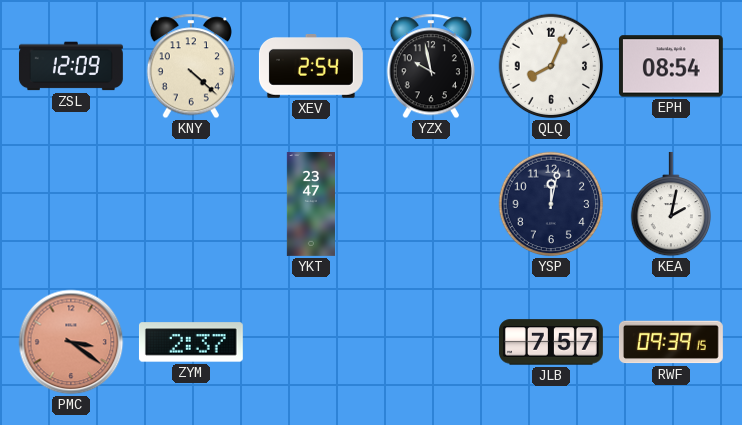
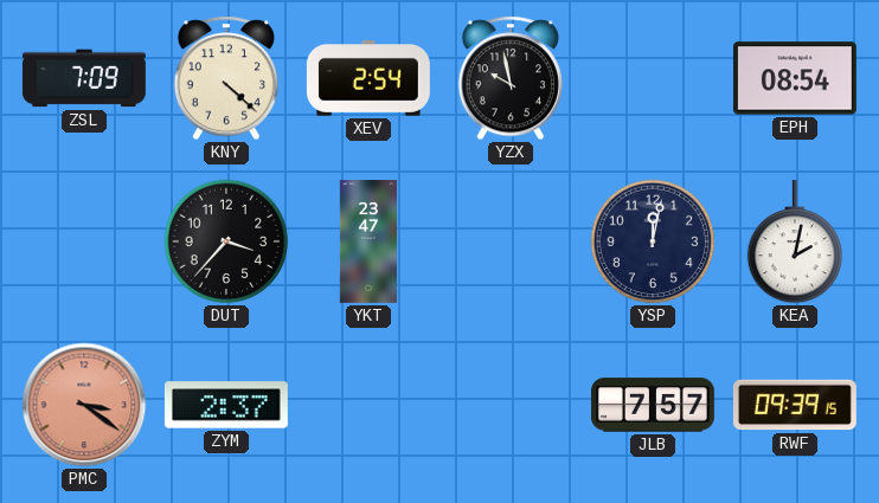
ZSL: 12:09 -> 7:09
QLQ: 8:04 -> none
DUT: none -> 3:37
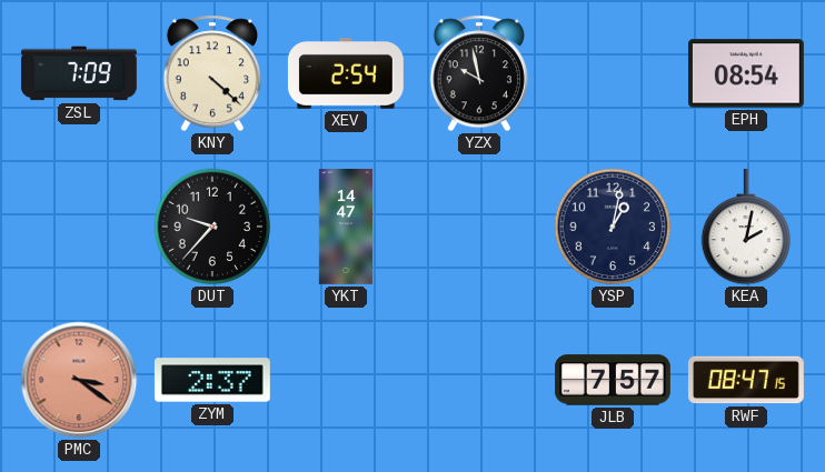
DUT: 3:37 -> 9:37
YKT: 23:47 -> 14:47
YSP: 12:02 -> 1:02
RWF: 09:39 -> 08:47
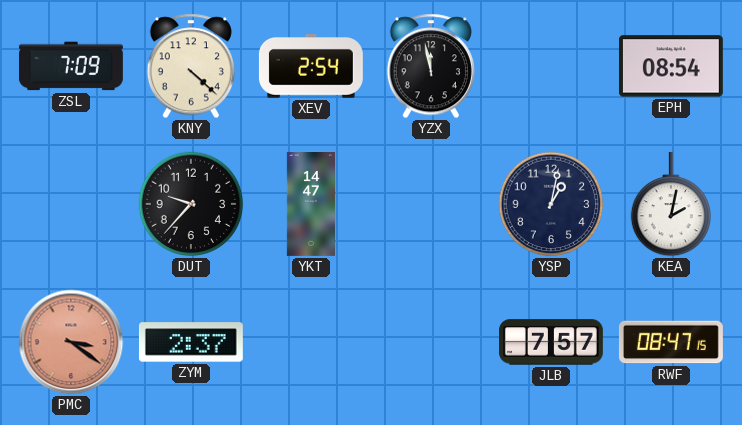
YZX: 9:58 -> 11:58
